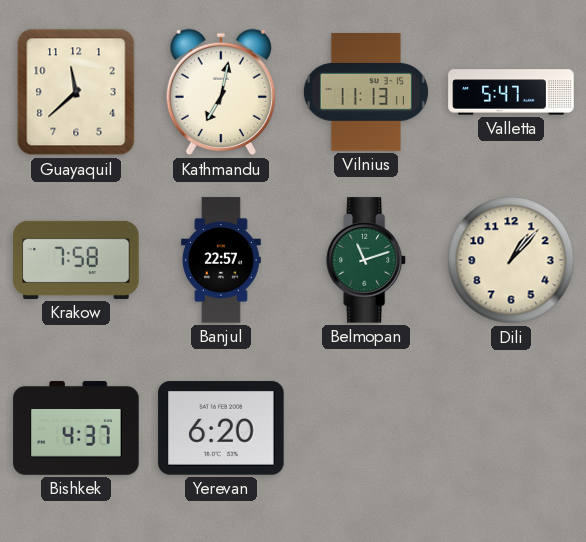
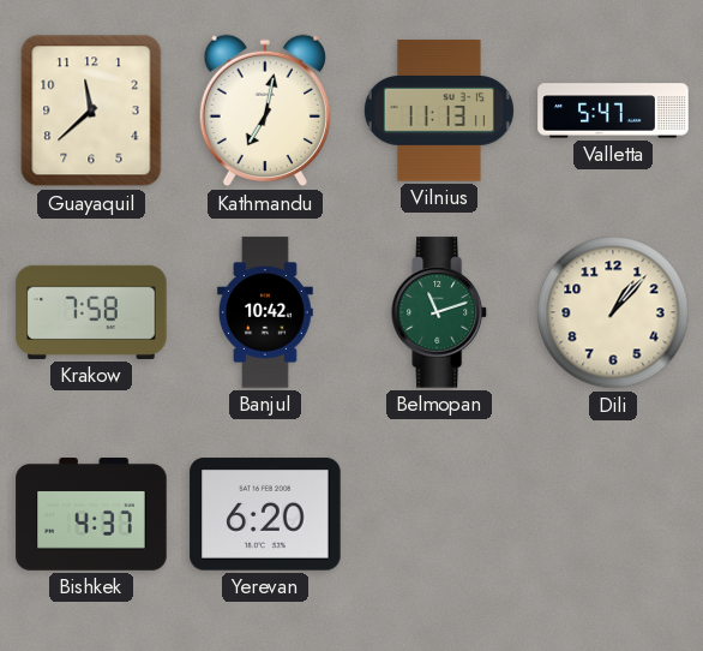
Banjul: 22:57 -> 10:42
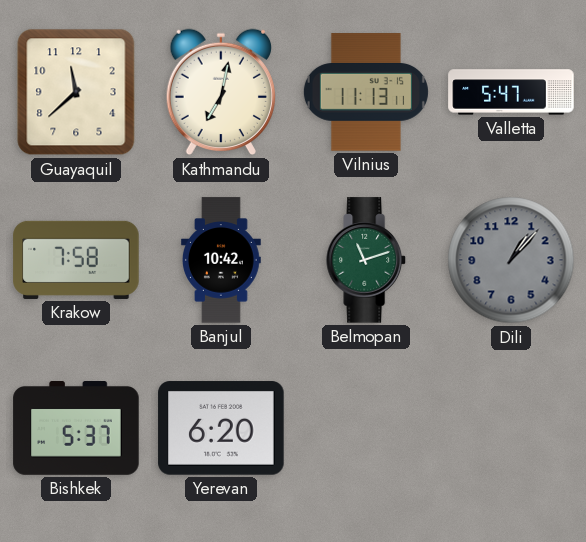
Dili dial: cream -> grey
Bishkek: 4:37 -> 5:37
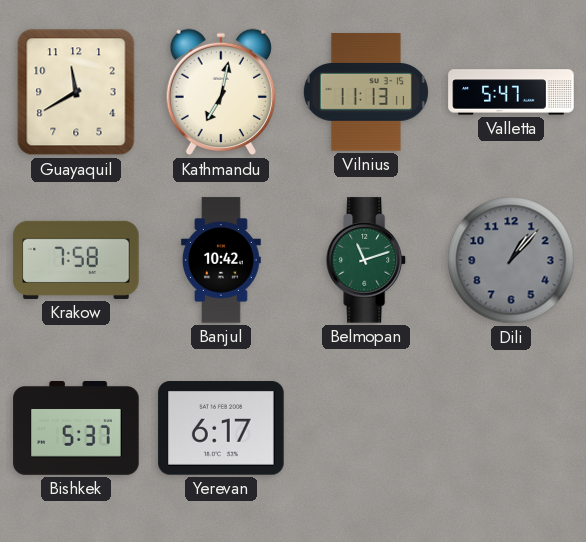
Guayaquil: 11:38 -> 11:40
Yerevan: 6:20 -> 6:17
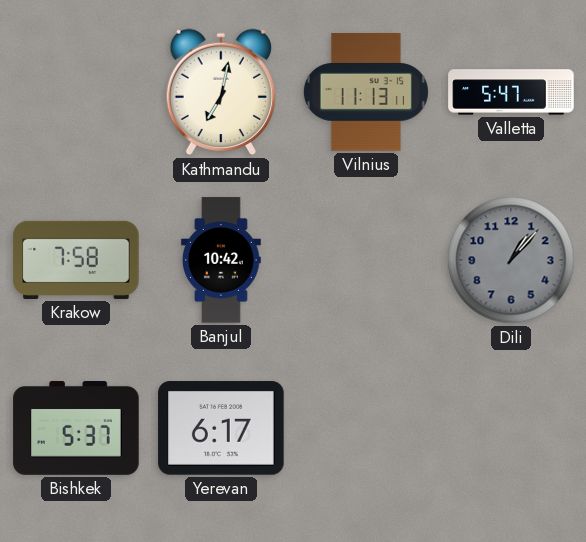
Guayaquil: 11:40 -> none
Belmopan: 11:12 -> none
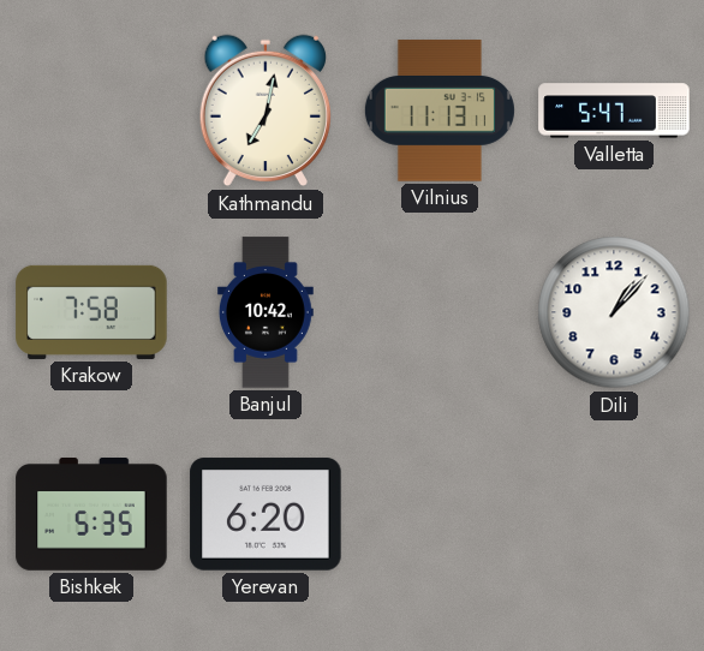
Dili dial: grey -> white
Bishkek: 5:37 -> 5:35
Yerevan: 6:17 -> 6:20
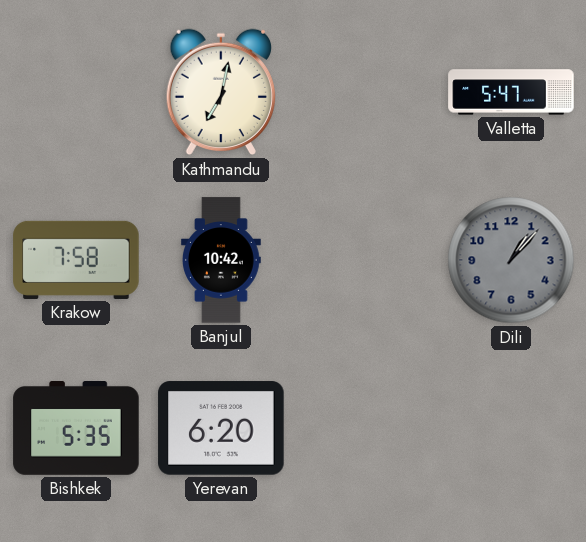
Vilnius: 11:13 -> none
Dili dial: white -> grey
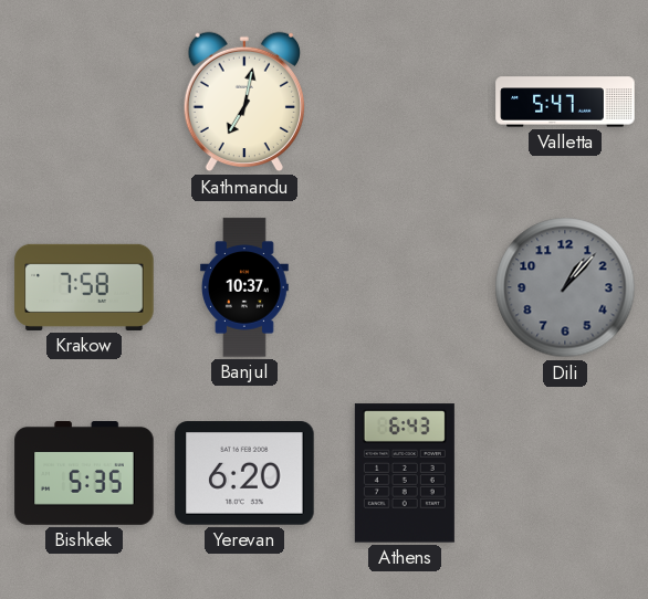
Banjul: 10:42 -> 10:37
Athens: none -> 6:43
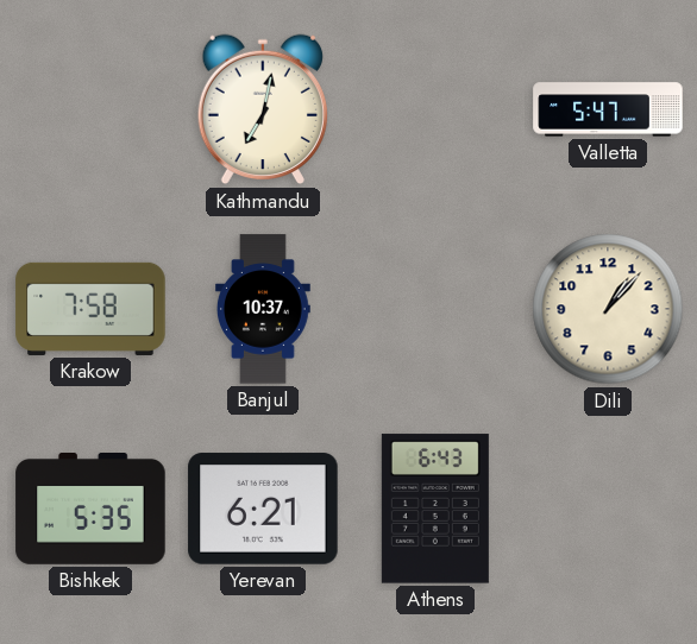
Dili dial: grey -> cream
Yerevan: 6:20 -> 6:21
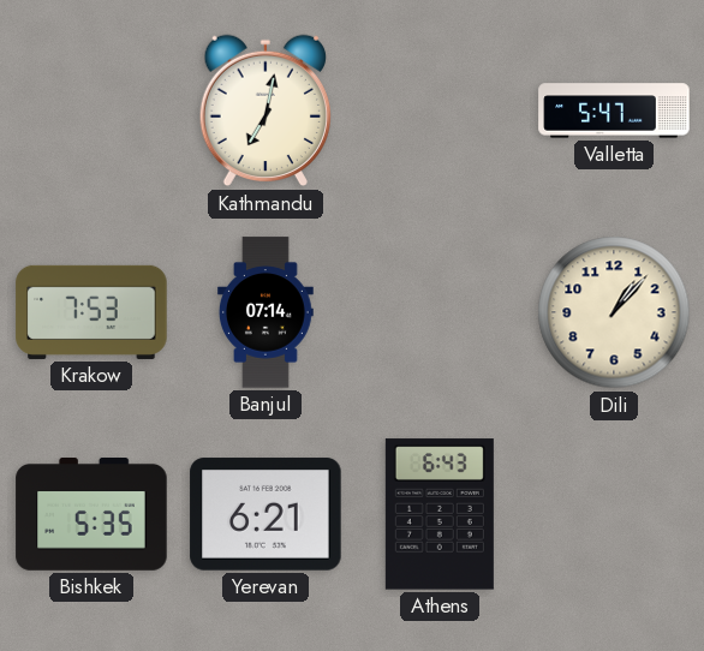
Krakow: 7:58 -> 7:53
Banjul: 10:37 -> 07:14
